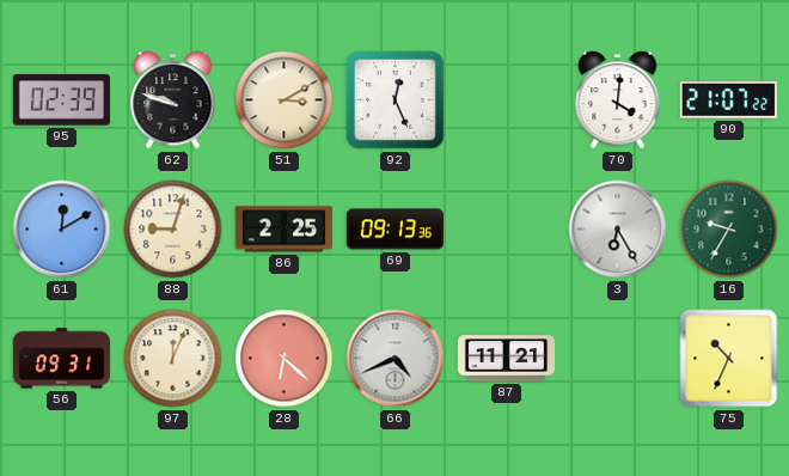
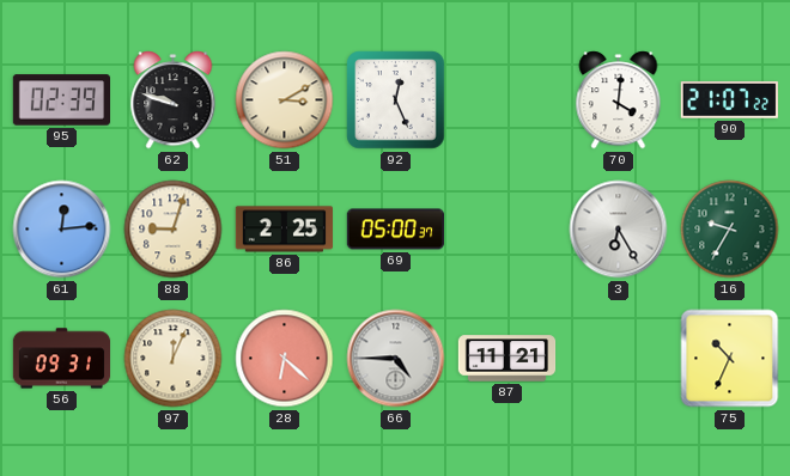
61: 12:10 -> 12:14
69: 09:13 -> 05:00
66: 4:41 -> 4:45
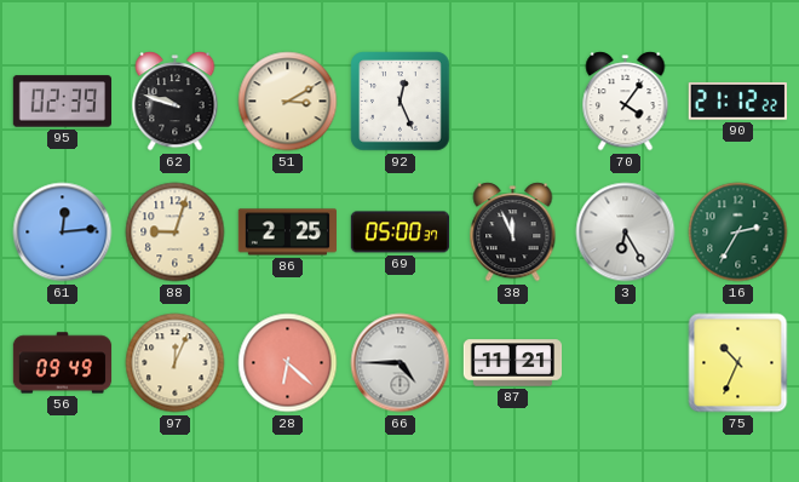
70: 4:01 -> 4:06
90: 21:07 -> 21:12
38: none -> 11:56
16: 9:35 -> 2:35
56: 09:31 -> 09:49
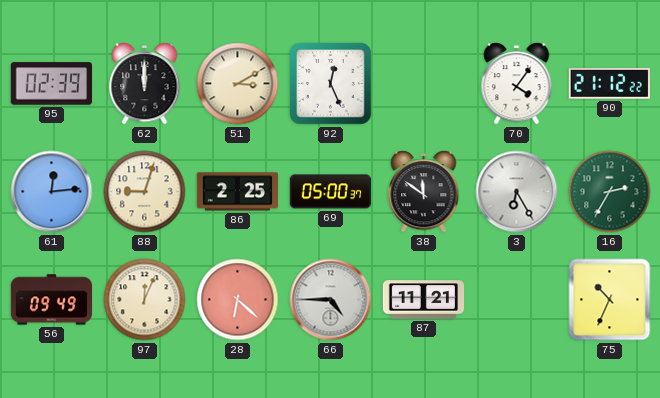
62: 9:48 -> 12:00
38: 11:56 -> 11:51
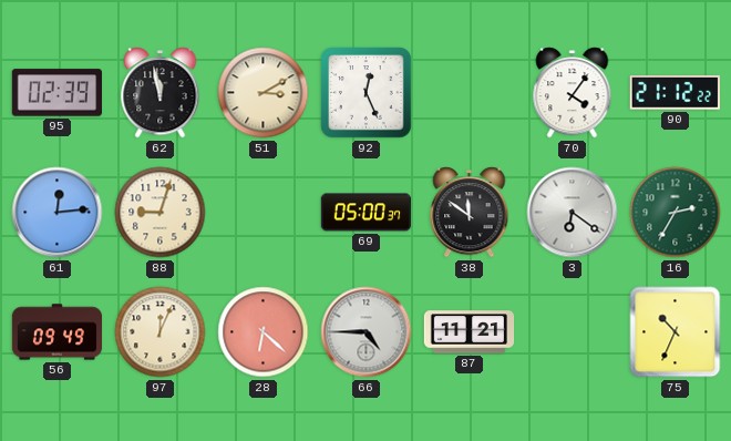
62: 12:00 -> 11:58
86: 2:25 -> none
3: 6:25 -> 6:21
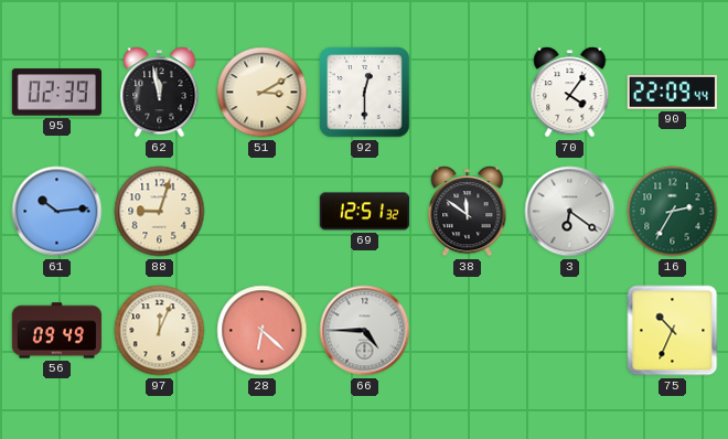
92: 12:26 -> 12:30
90: 21:12 -> 22:09
61: 12:14 -> 10:14
69: 05:00 -> 12:51
87: 11:21 -> none
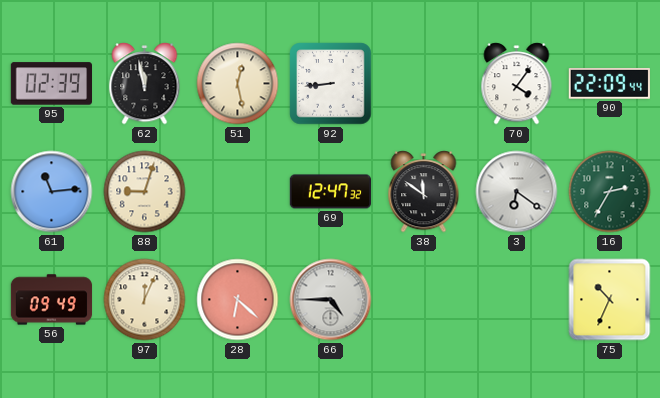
51: 3:10 -> 12:28
92: 12:30 -> 8:44
61: 10:14 -> 11:14
69: 12:51 -> 12:47
